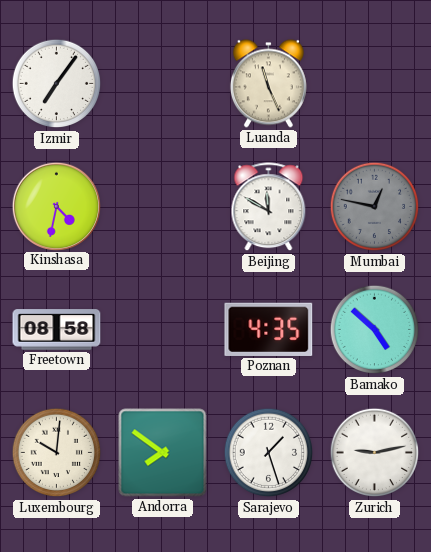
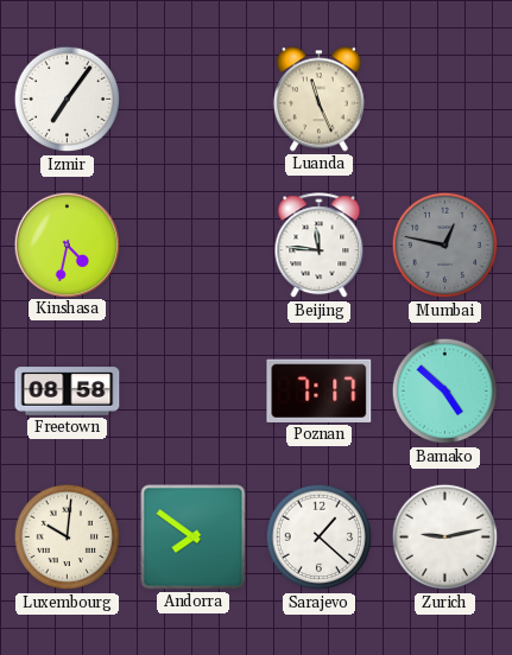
Beijing: 11:50 -> 11:46
Poznan: 4:35 -> 7:17
Sarajevo: 1:27 -> 1:22
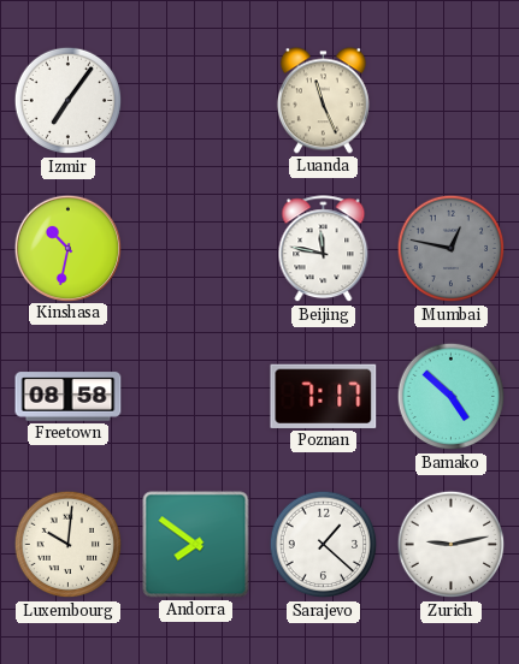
Kinshasa: 4:32 -> 10:32
Beijing: 11:46 -> 11:47
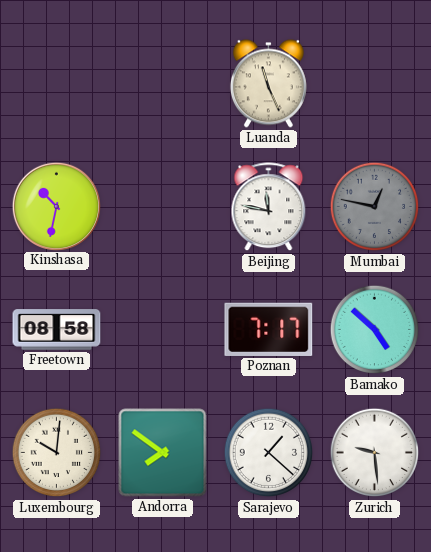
Izmir: 7:06 -> none
Zurich: 9:13 -> 9:29
